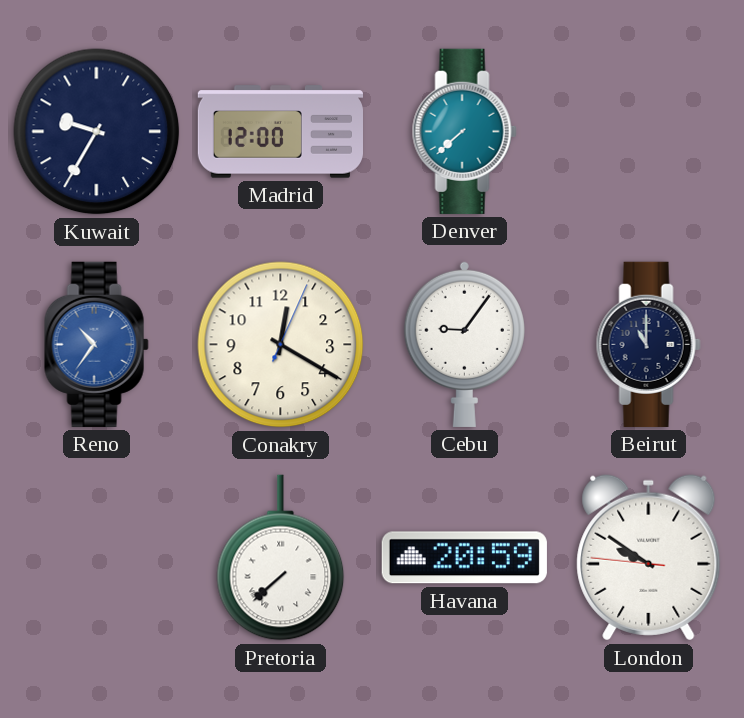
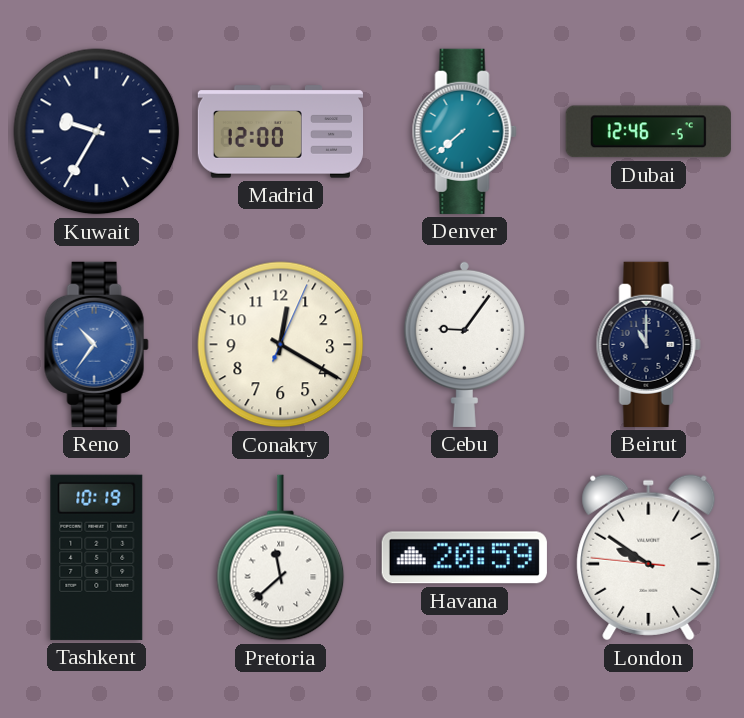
Dubai: none -> 12:46
Tashkent: none -> 10:19
Pretoria: 7:38 -> 11:38
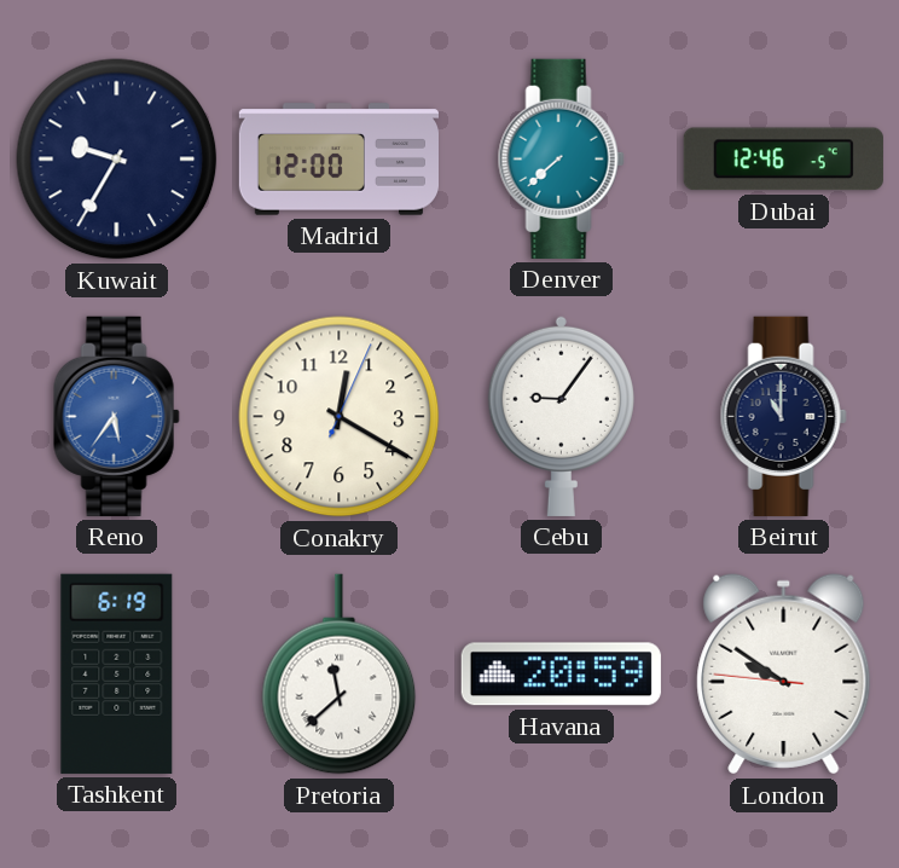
Reno: 10:36 -> 5:36
Tashkent: 10:19 -> 6:19
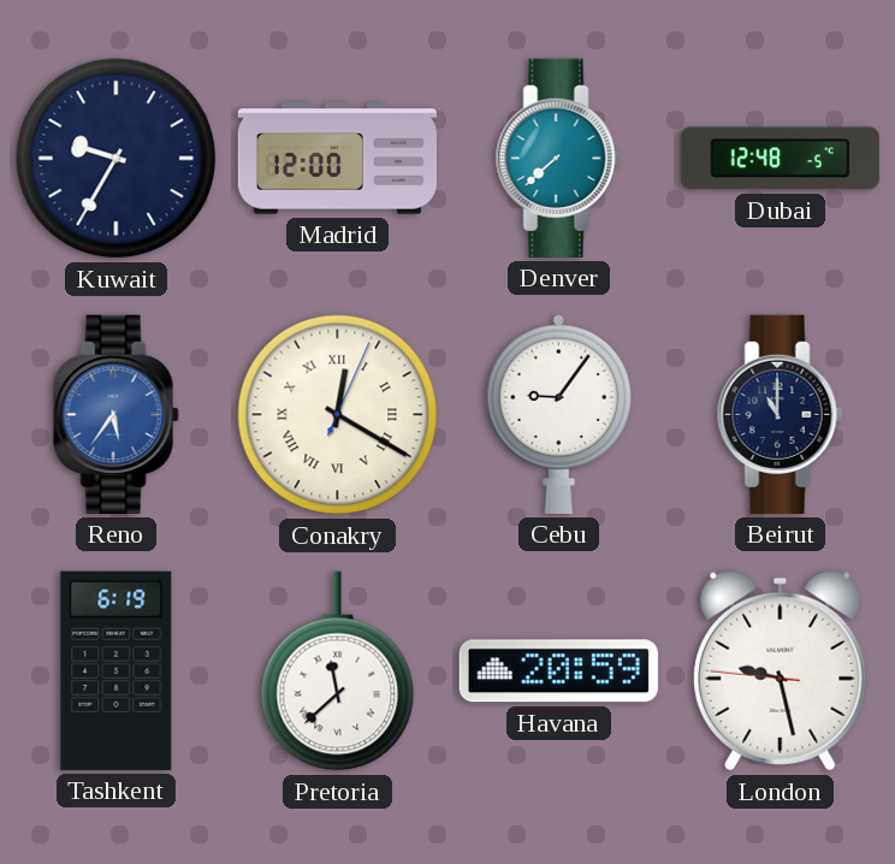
Dubai: 12:46 -> 12:48
Conakry numerals: Arabic -> Roman
London: 9:50 -> 9:27
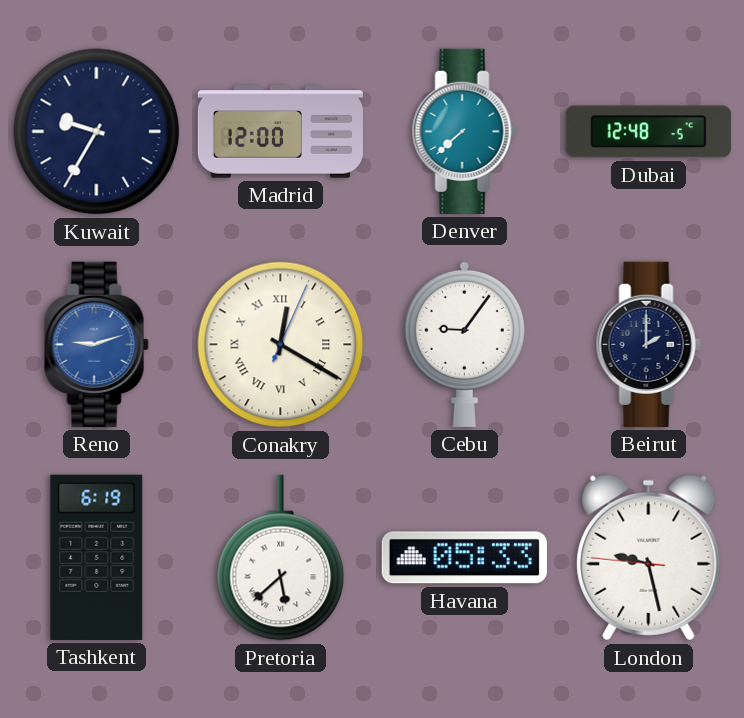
Reno: 5:36 -> 9:12
Beirut: 11:00 -> 2:00
Pretoria: 11:38 -> 5:38
Havana: 20:59 -> 05:33
